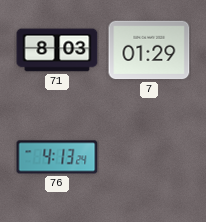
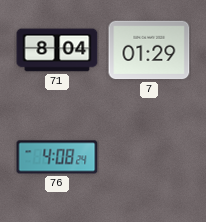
71: 8:03 -> 8:04
76: 4:13 -> 4:08
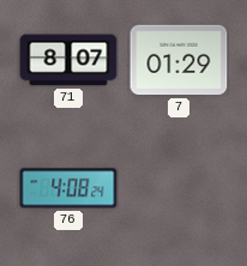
71: 8:04 -> 8:07
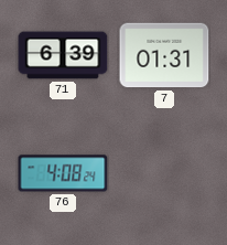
71: 8:07 -> 6:39
7: 01:29 -> 01:31
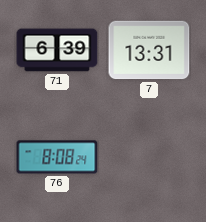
7: 01:31 -> 13:31
76: 4:08 -> 8:08
